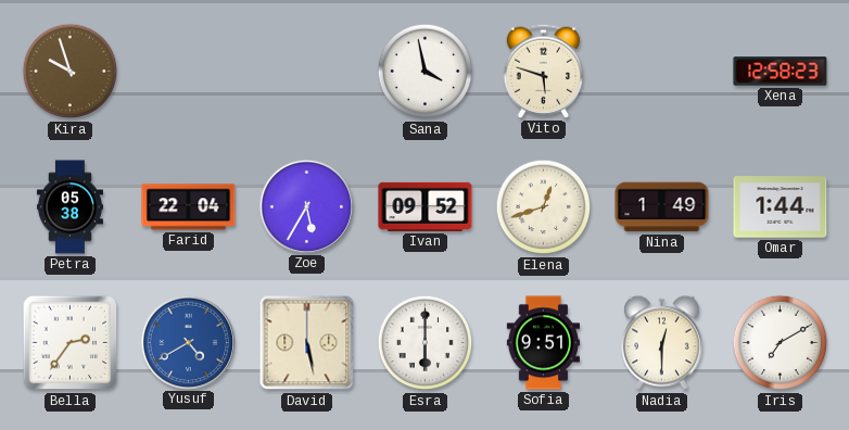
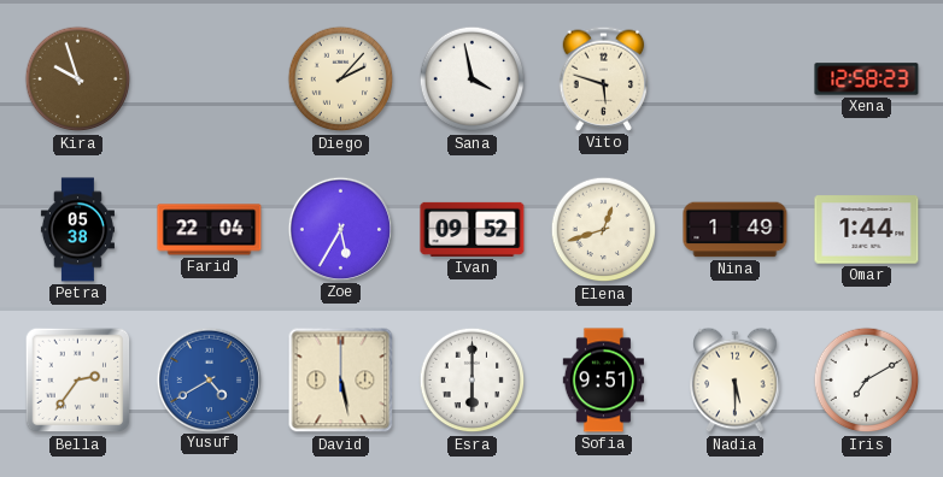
Diego: none -> 2:07
Nadia: 12:30 -> 5:30
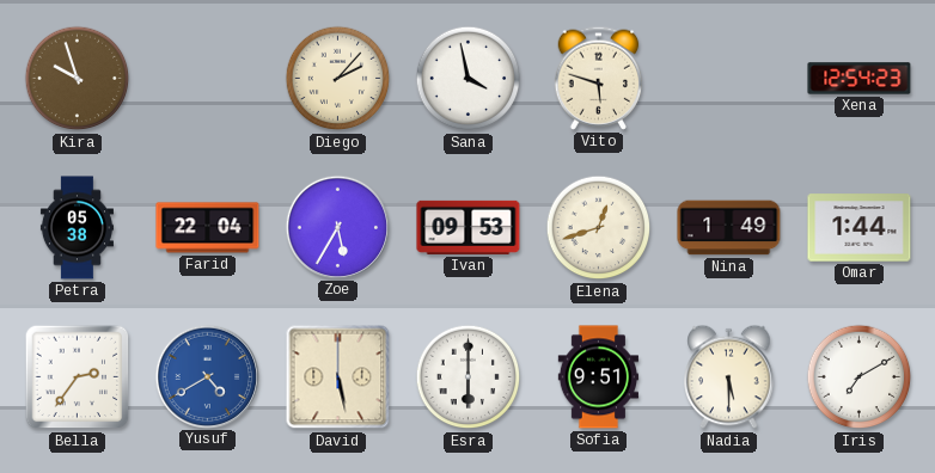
Xena: 12:58 -> 12:54
Ivan: 09:52 -> 09:53
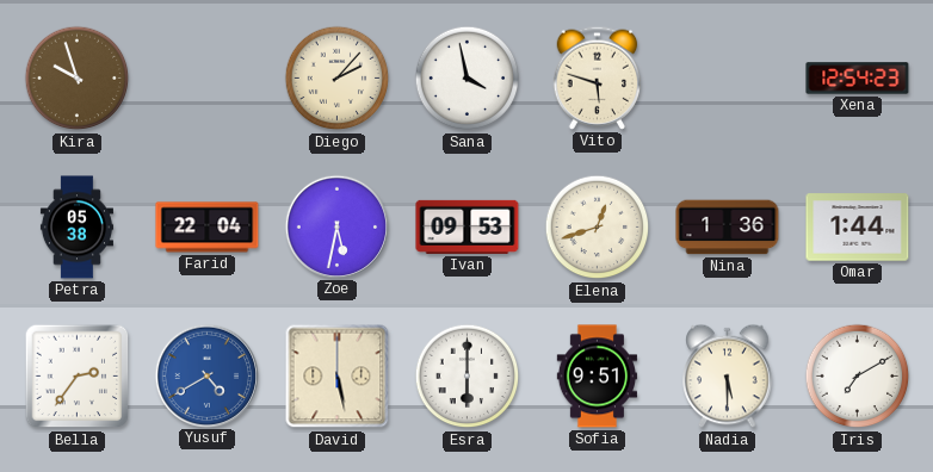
Zoe: 5:35 -> 5:32
Nina: 1:49 -> 1:36
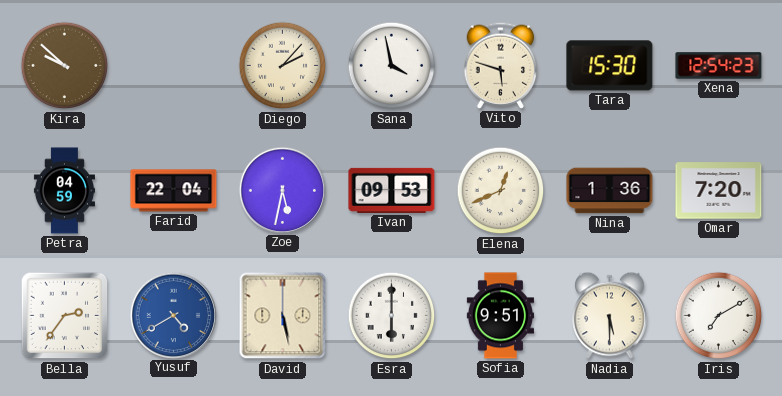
Kira: 9:57 -> 9:52
Tara: none -> 15:30
Petra: 05:38 -> 04:59
Elena: 12:42 -> 12:41
Omar: 1:44 -> 7:20
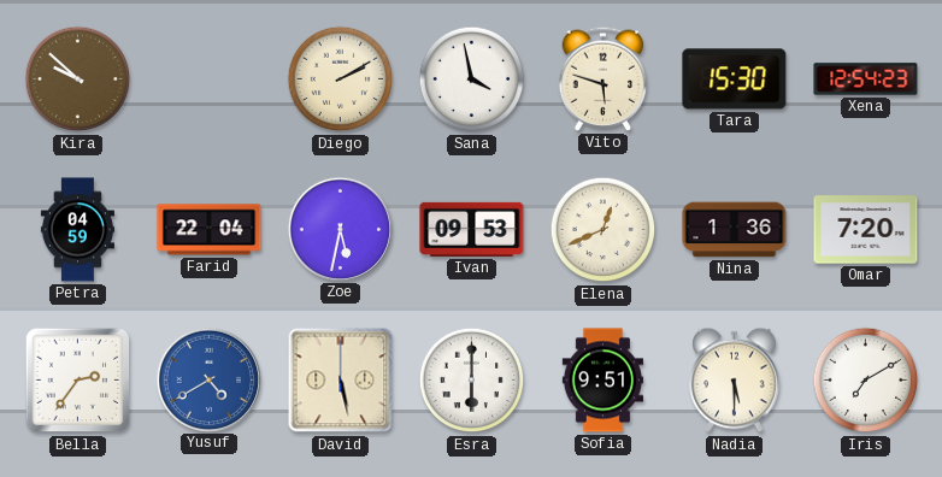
Diego: 2:07 -> 2:10
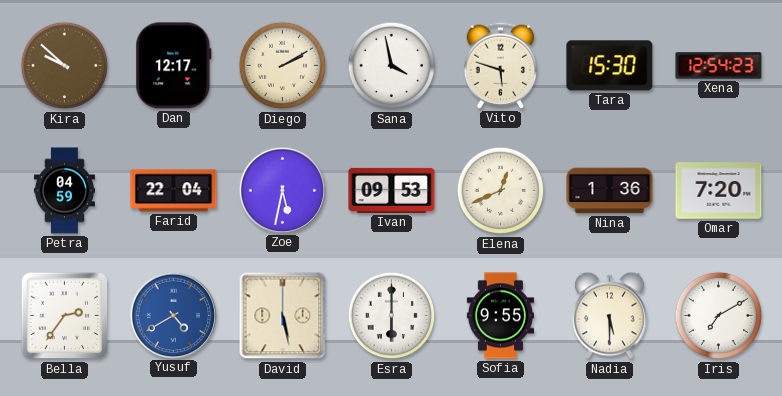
Dan: none -> 12:17
Sofia: 9:51 -> 9:55
